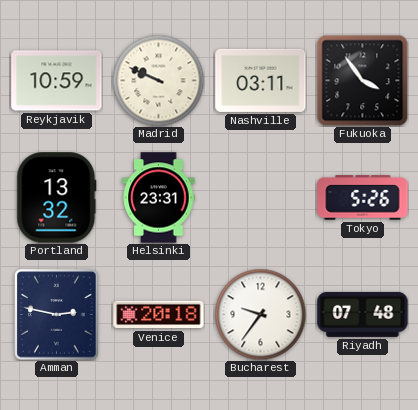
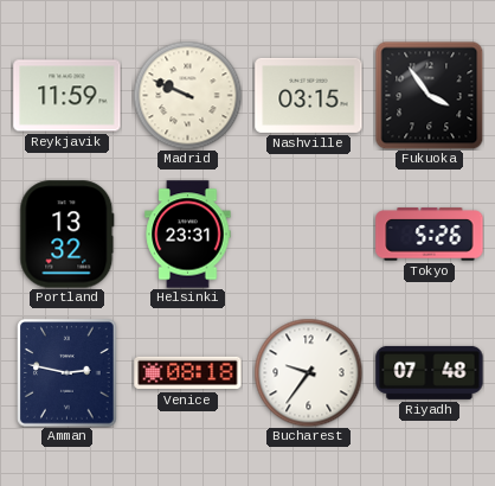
Reykjavik: 10:59 -> 11:59
Nashville: 03:11 -> 03:15
Venice: 20:18 -> 08:18
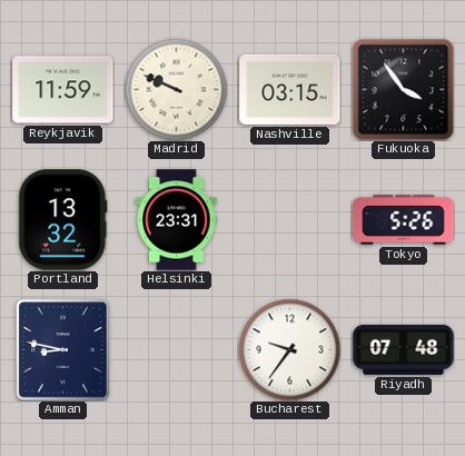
Amman: 2:47 -> 8:47
Venice: 08:18 -> none
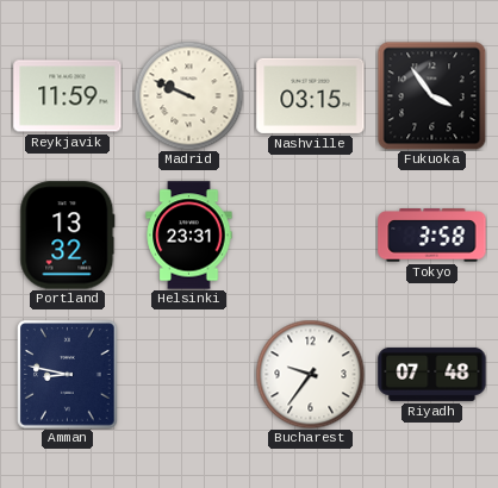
Tokyo: 5:26 -> 3:58
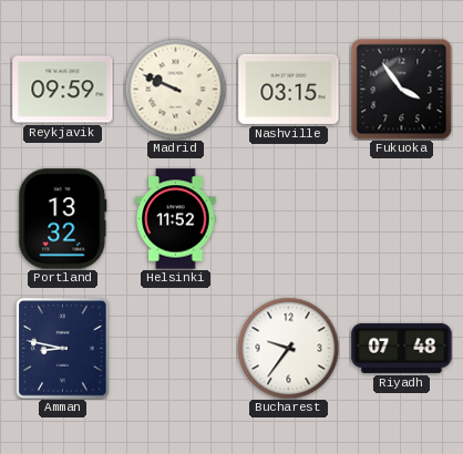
Reykjavik: 11:59 -> 09:59
Helsinki: 23:31 -> 11:52
Tokyo: 3:58 -> none
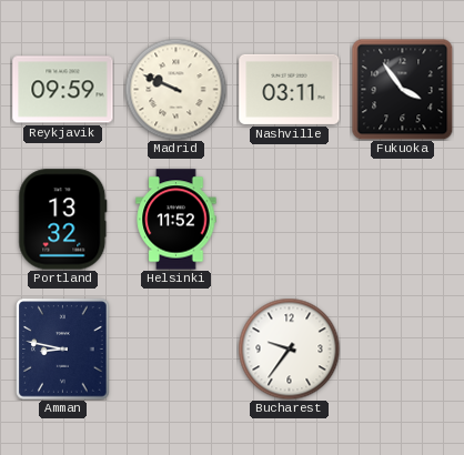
Nashville: 03:15 -> 03:11
Riyadh: 07:48 -> none
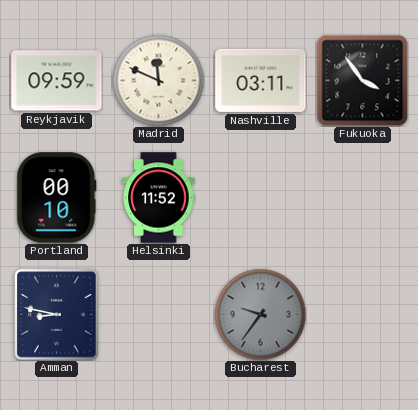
Madrid: 9:49 -> 11:49
Portland: 13:32 -> 00:10
Bucharest dial: white -> grey
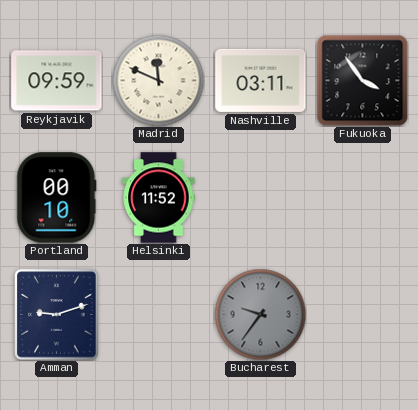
Amman: 8:47 -> 9:12
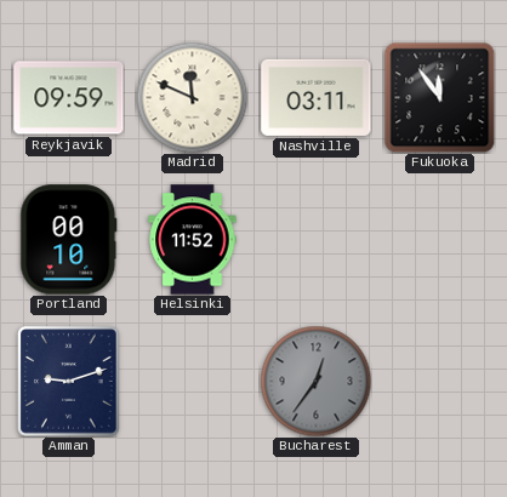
Fukuoka: 3:54 -> 11:54
Bucharest: 9:36 -> 12:36
